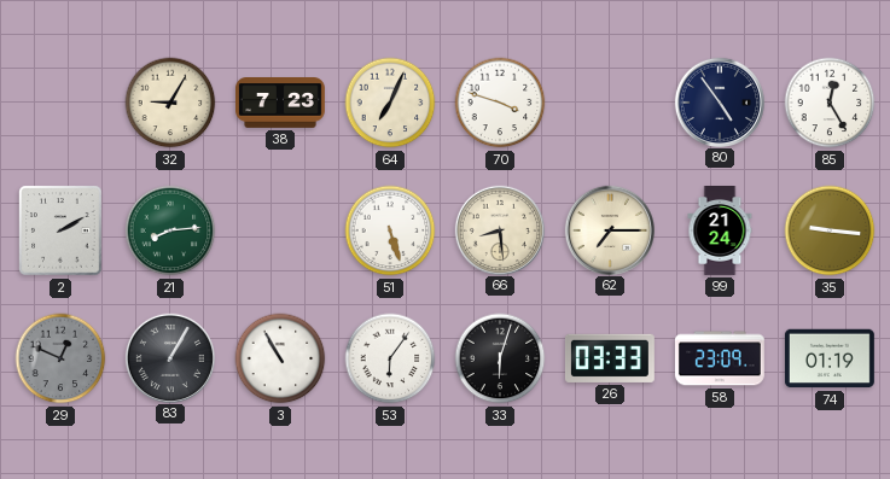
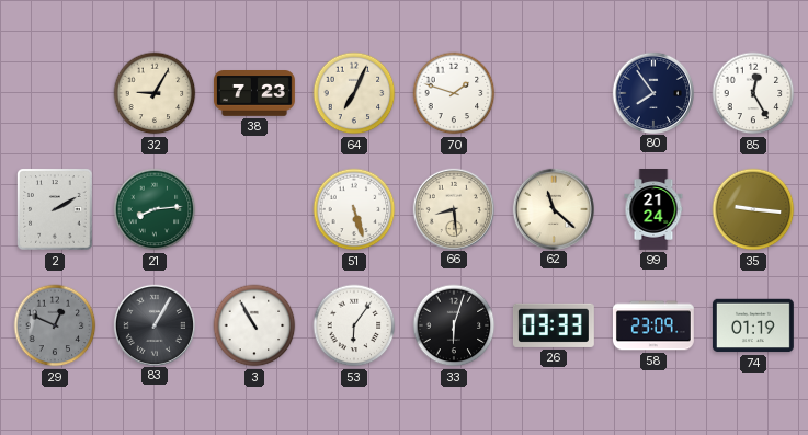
70: 3:48 -> 1:48
80: 4:54 -> 7:54
62: 7:15 -> 11:22
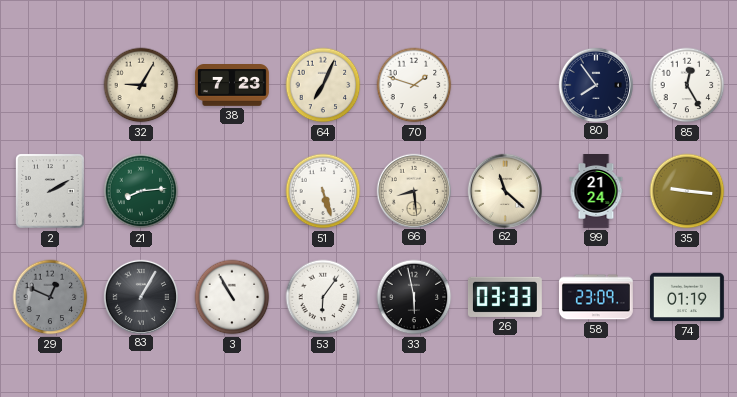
33: 6:03 -> 5:58
